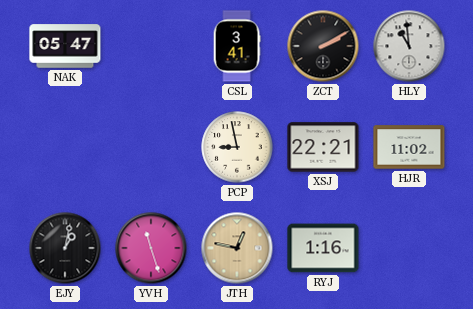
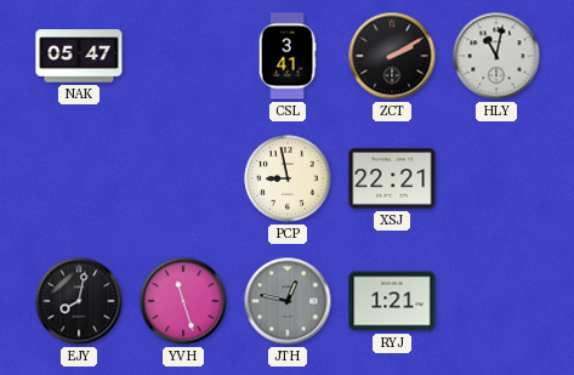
HLY: 10:59 -> 11:02
HJR: 11:02 -> none
EJY: 1:02 -> 8:02
JTH dial: champagne -> grey
RYJ: 1:16 -> 1:21
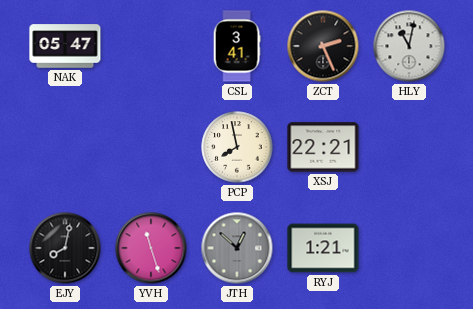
ZCT: 2:10 -> 2:26
PCP: 8:58 -> 7:58
JTH: 12:47 -> 12:52
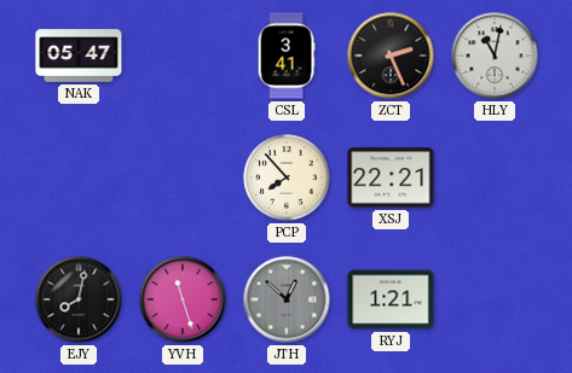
PCP: 7:58 -> 7:53
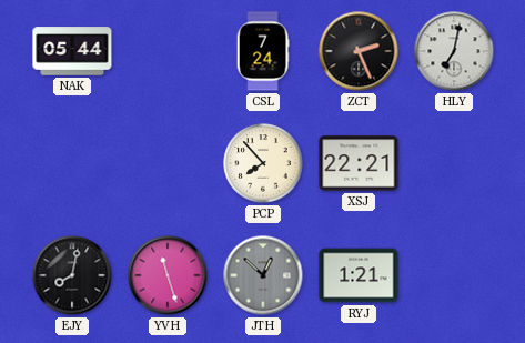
NAK: 05:47 -> 05:44
CSL: 3:41 -> 7:24
HLY: 11:02 -> 7:02
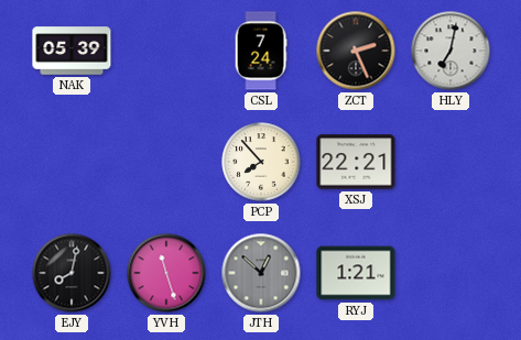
NAK: 05:44 -> 05:39
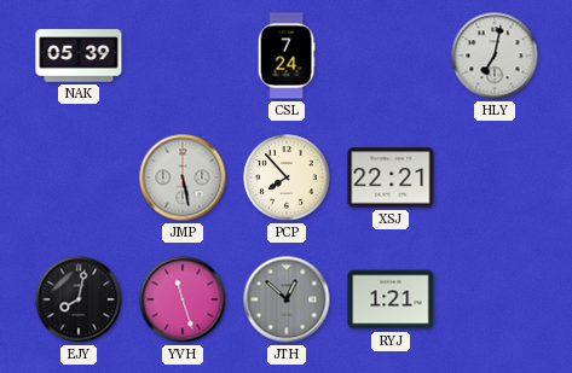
ZCT: 2:26 -> none
JMP: none -> 5:28
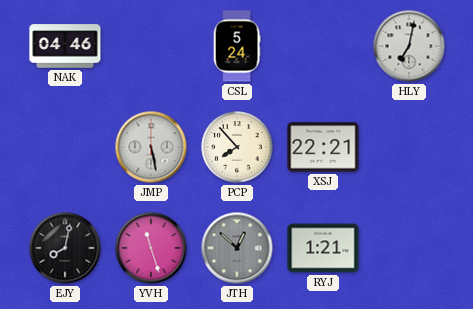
NAK: 05:39 -> 04:46
CSL: 7:24 -> 5:24
